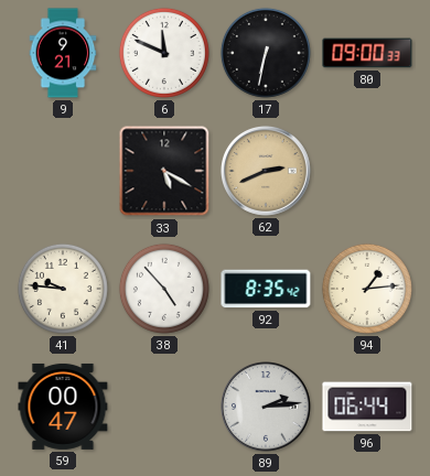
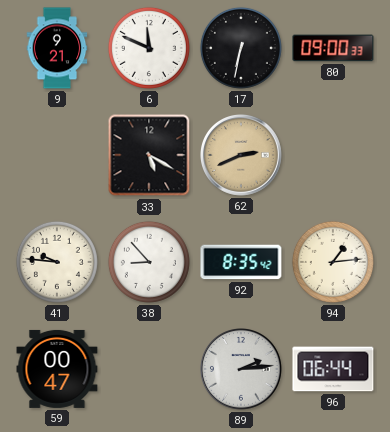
38: 4:53 -> 8:53
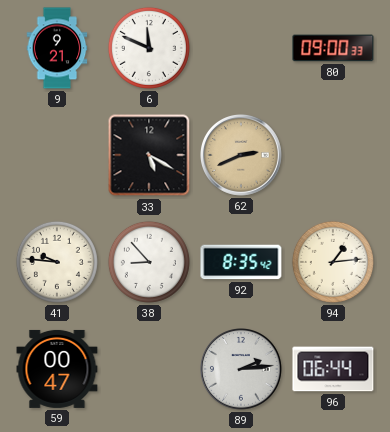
17: 6:32 -> none
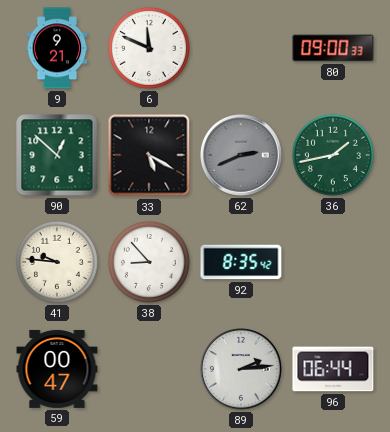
90: none -> 12:52
62 dial: champagne -> grey
36: none -> 1:43
94: 1:14 -> none
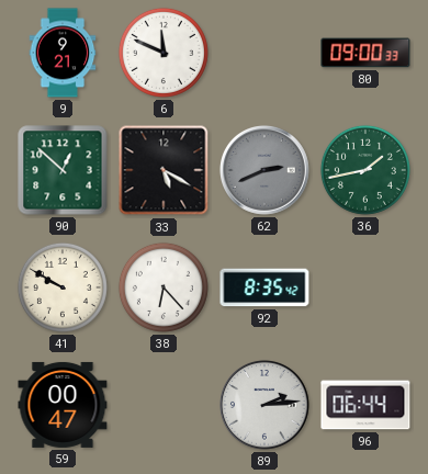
41: 9:46 -> 9:50
38: 8:53 -> 6:23
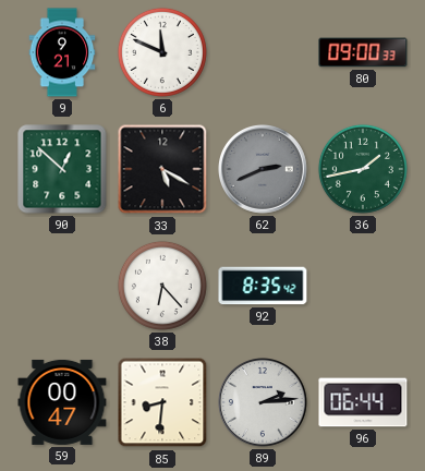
41: 9:50 -> none
85: none -> 8:31
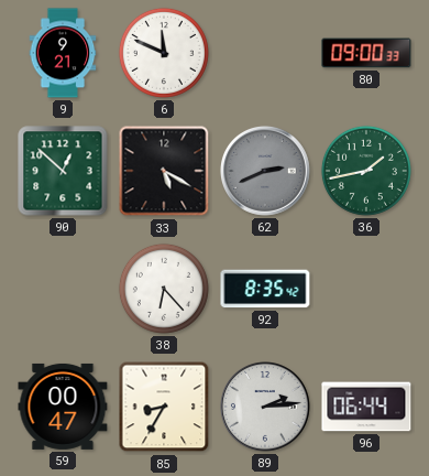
85: 8:31 -> 8:35
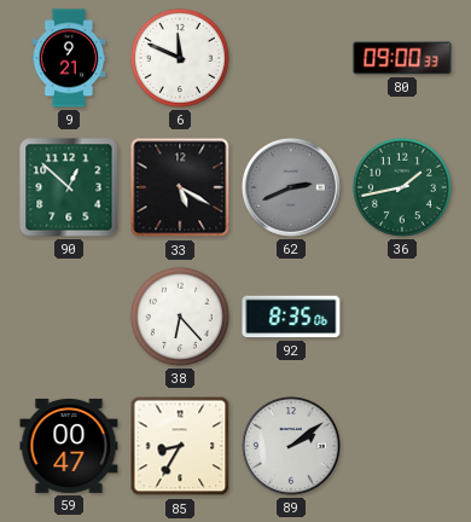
92: 8:35:42 -> 8:35:06
89: 2:14 -> 2:09
96: 06:44 -> none
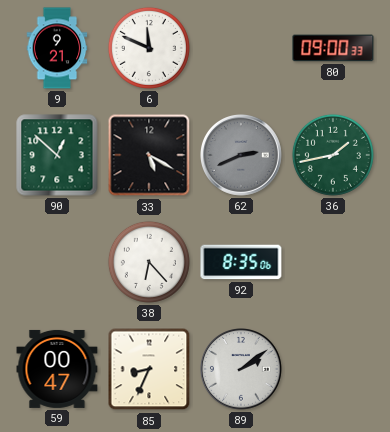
85: 8:35 -> 8:34
